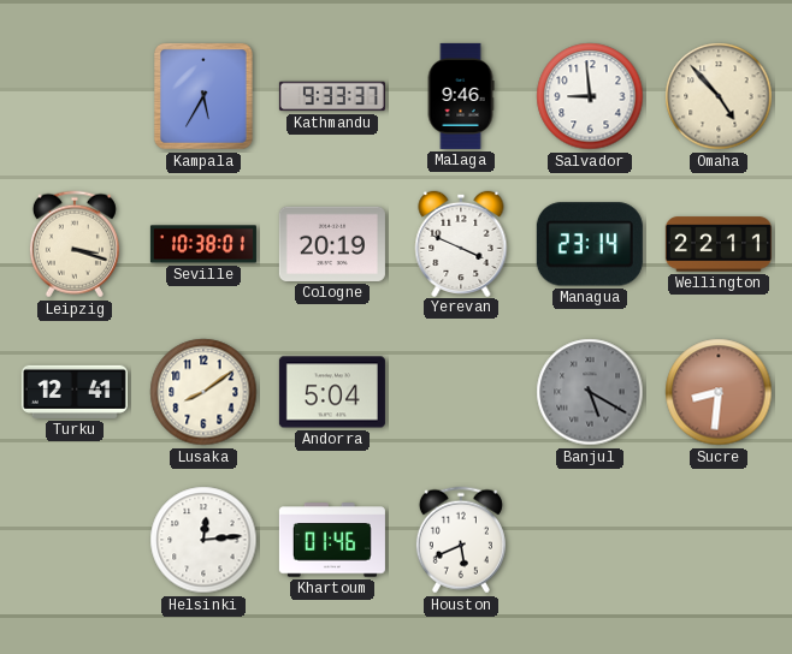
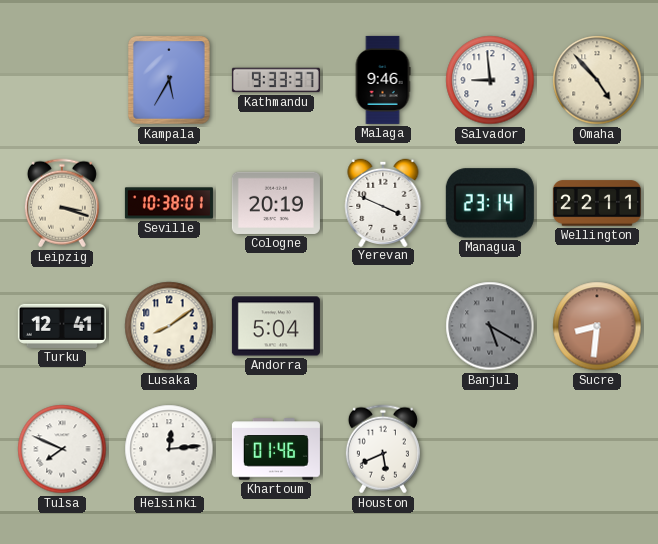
Tulsa: none -> 7:49
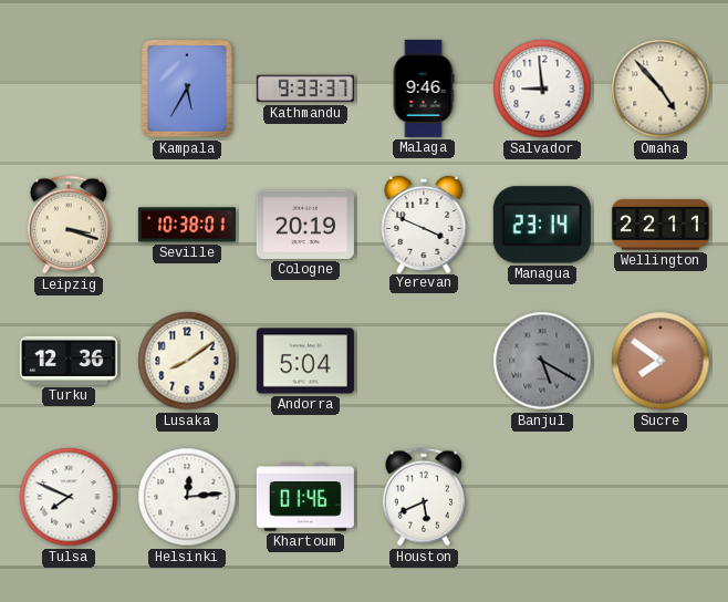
Turku: 12:41 -> 12:36
Sucre: 8:31 -> 7:51
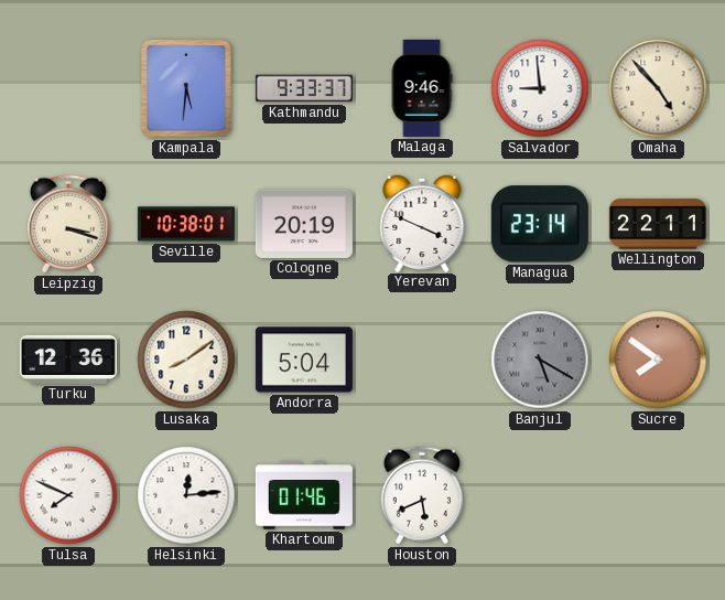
Kampala: 5:35 -> 5:31
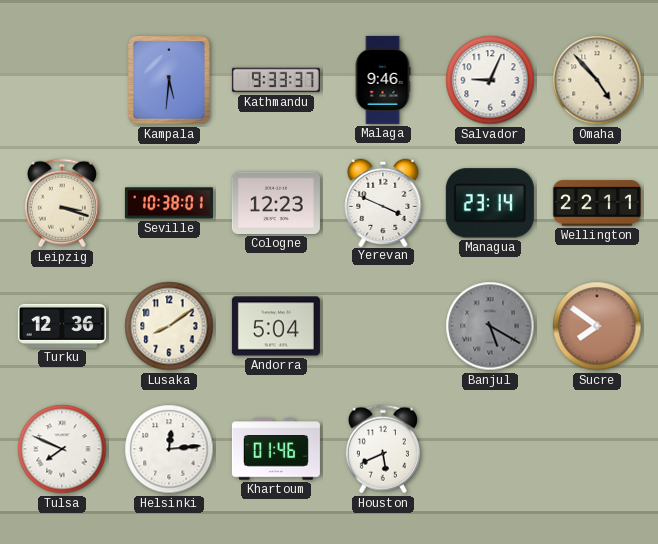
Salvador: 8:59 -> 9:04
Cologne: 20:19 -> 12:23
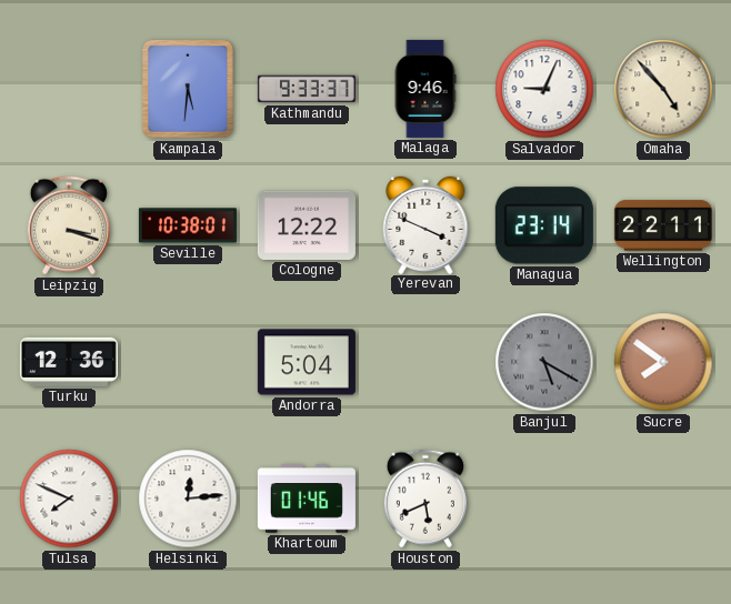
Cologne: 12:23 -> 12:22
Lusaka: 8:09 -> none
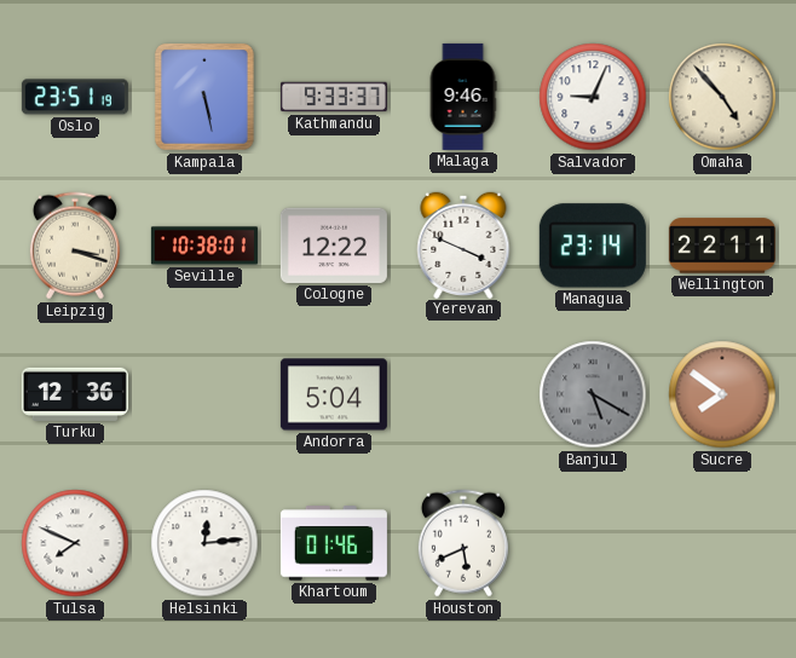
Oslo: none -> 23:51
Kampala: 5:31 -> 5:28
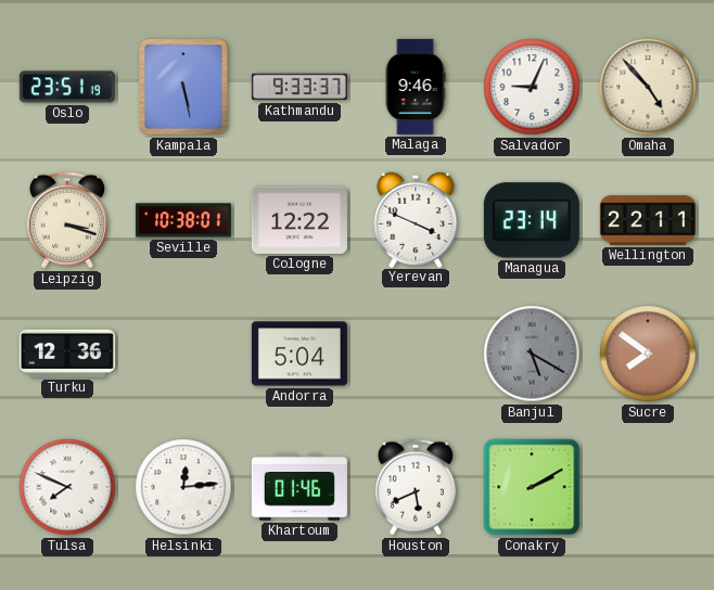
Conakry: none -> 2:10
